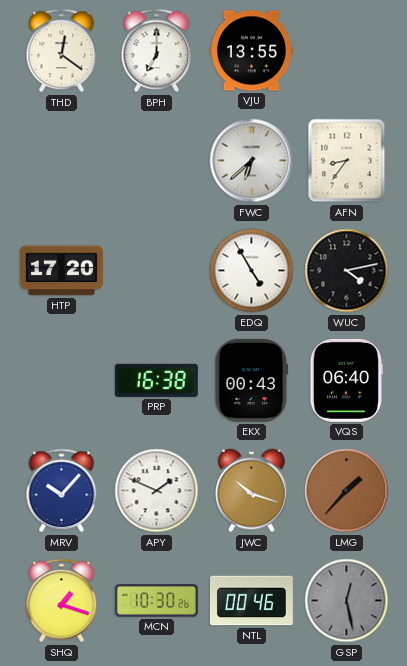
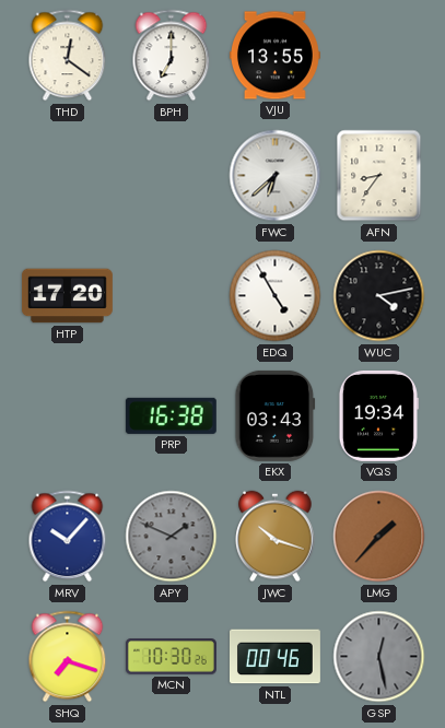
EKX: 00:43 -> 03:43
VQS: 06:40 -> 19:34
APY dial: white -> grey
SHQ: 1:18 -> 7:18
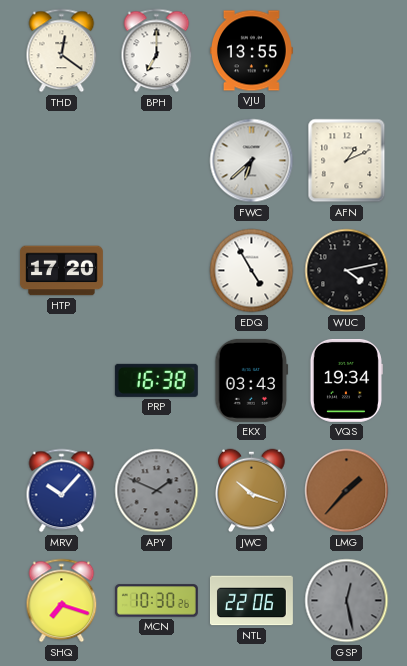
AFN: 8:36 -> 1:11
NTL: 00:46 -> 22:06
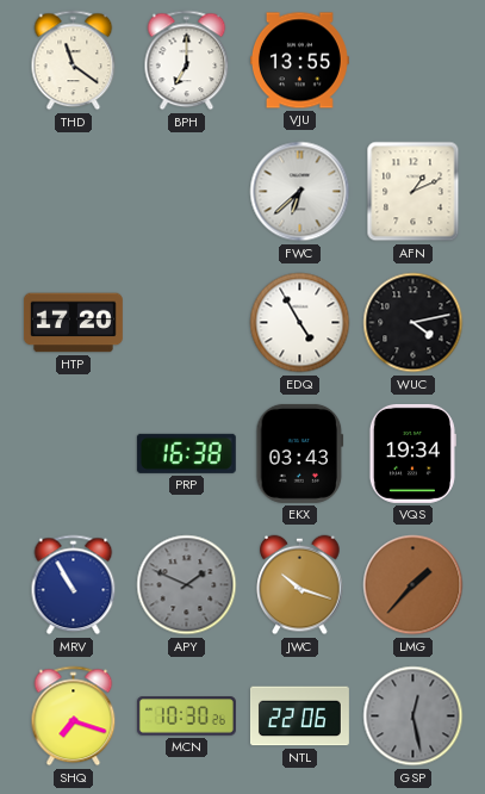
THD: 12:21 -> 11:21
MRV: 10:07 -> 10:55
